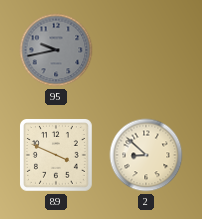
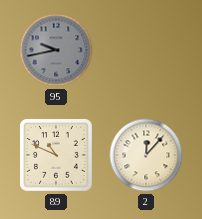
89: 3:49 -> 10:49
2: 8:52 -> 12:07
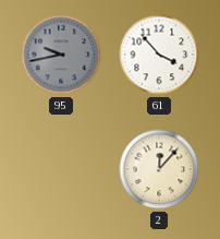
61: none -> 3:53
89: 10:49 -> none
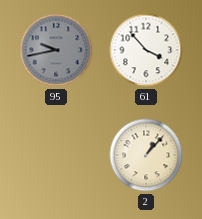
2: 12:07 -> 1:07
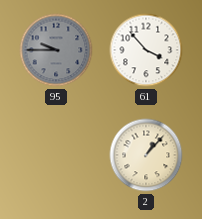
95: 9:43 -> 9:45
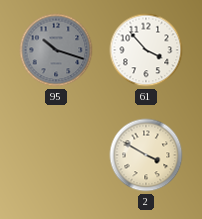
95: 9:45 -> 10:18
2: 1:07 -> 3:50
